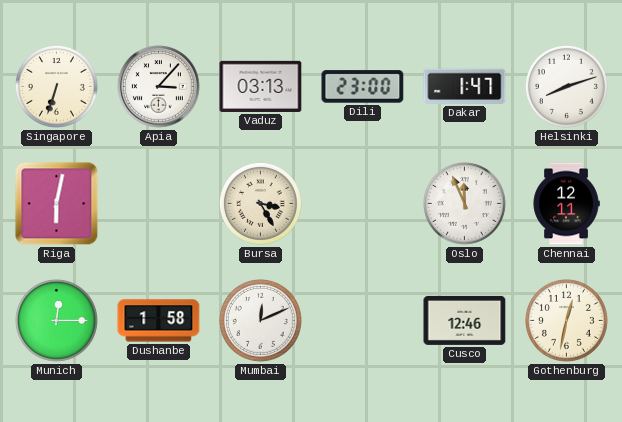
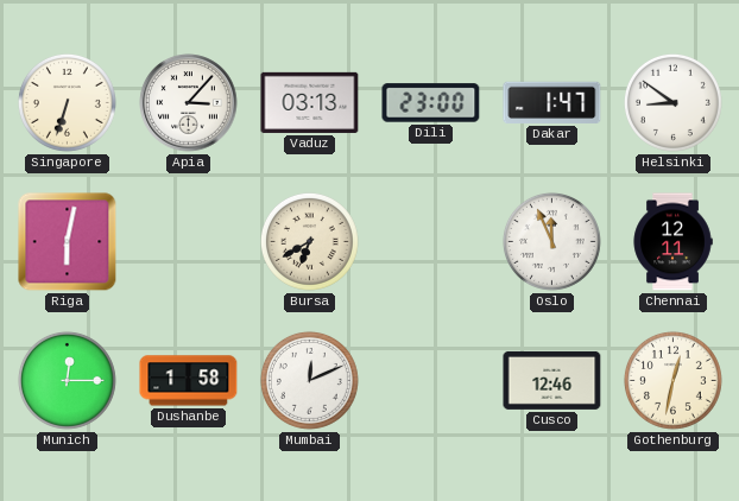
Helsinki: 8:12 -> 8:51
Bursa: 3:25 -> 6:40
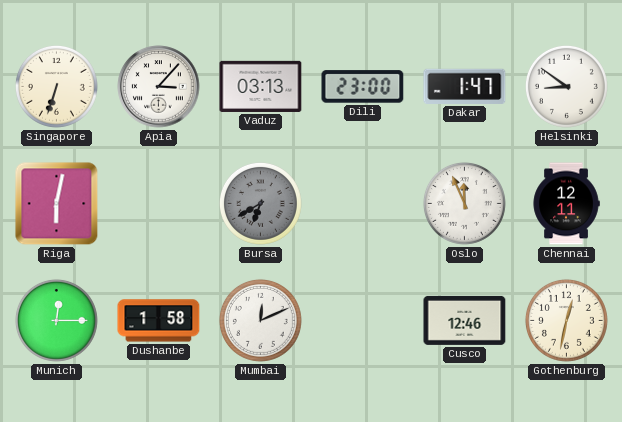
Bursa dial: cream -> grey
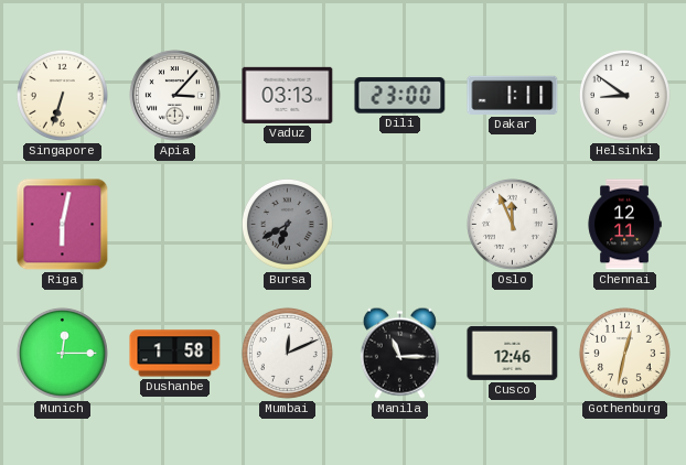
Dakar: 1:47 -> 1:11
Manila: none -> 11:15
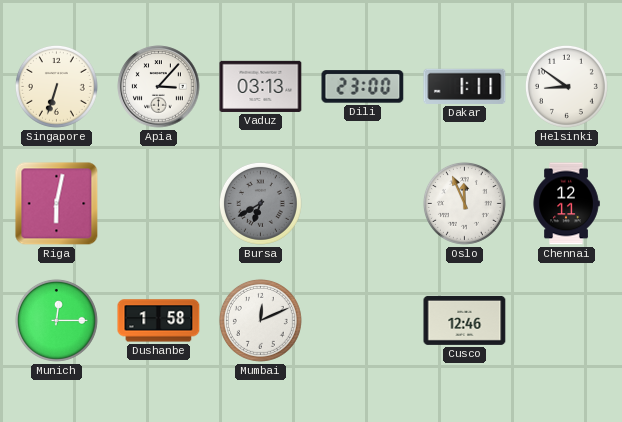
Manila: 11:15 -> none
Gothenburg: 12:32 -> none
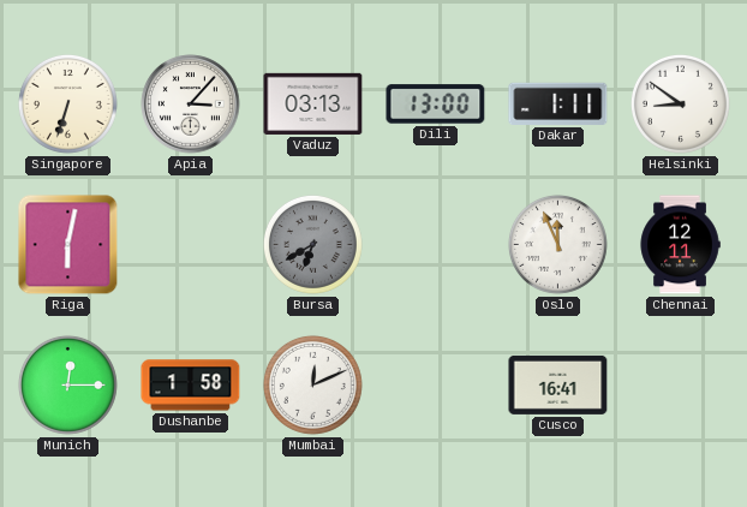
Dili: 23:00 -> 13:00
Cusco: 12:46 -> 16:41
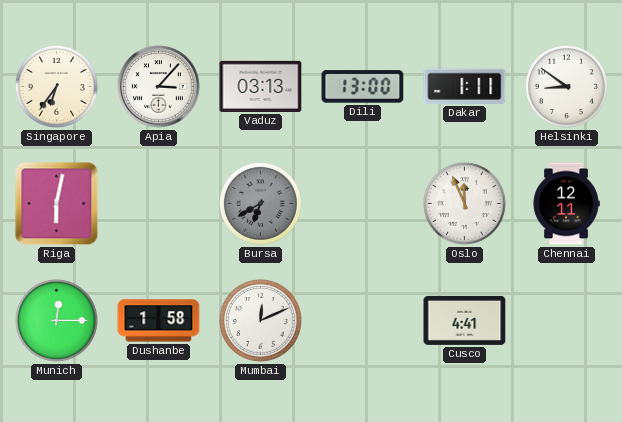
Singapore: 6:33 -> 6:36
Cusco: 16:41 -> 4:41
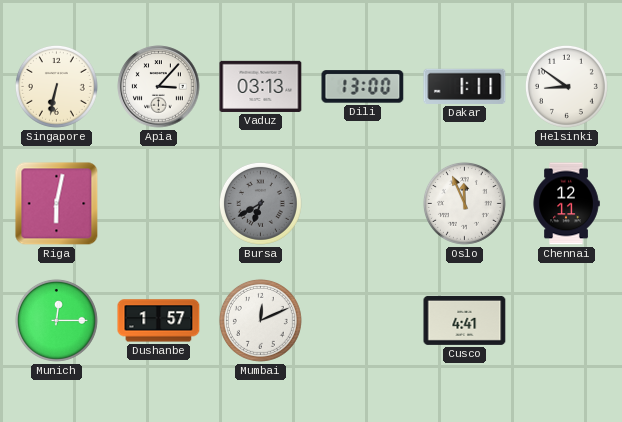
Singapore: 6:36 -> 6:32
Dushanbe: 1:58 -> 1:57
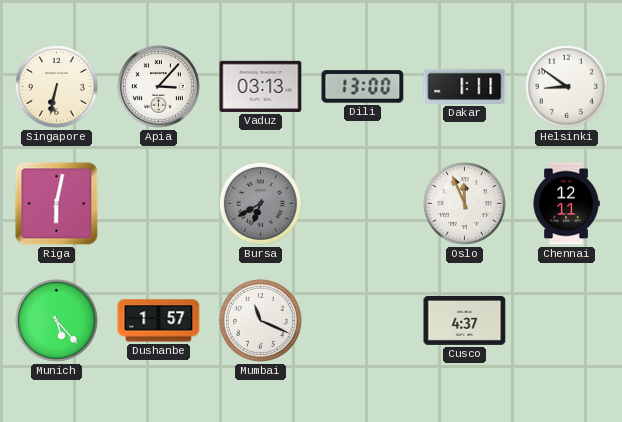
Munich: 12:15 -> 5:23
Mumbai: 12:11 -> 11:19
Cusco: 4:41 -> 4:37
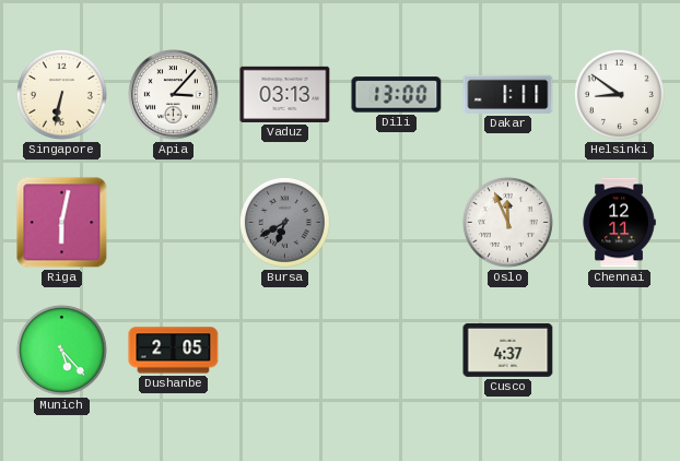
Dushanbe: 1:57 -> 2:05
Mumbai: 11:19 -> none
